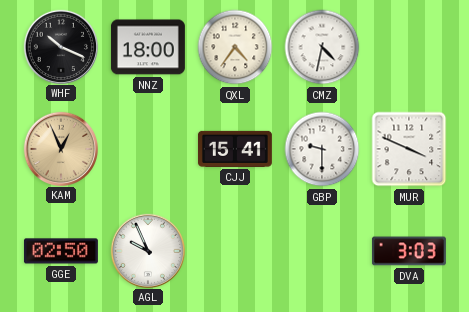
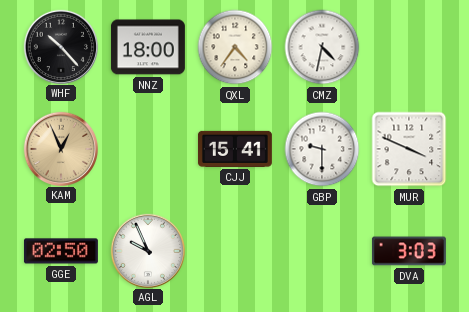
WHF: 10:19 -> 10:23
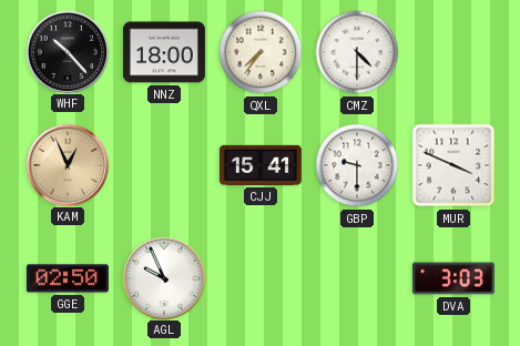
QXL: 4:36 -> 7:36
CMZ: 4:32 -> 4:30
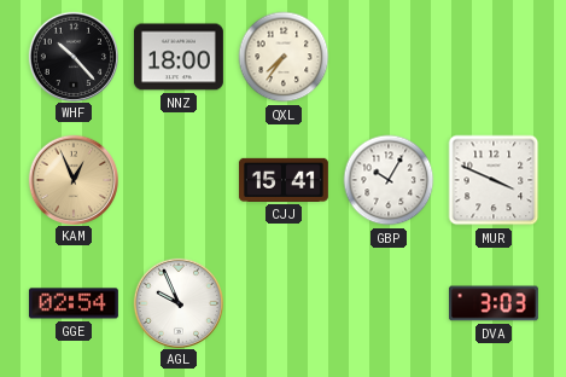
CMZ: 4:30 -> none
GBP: 9:30 -> 10:05
GGE: 02:50 -> 02:54
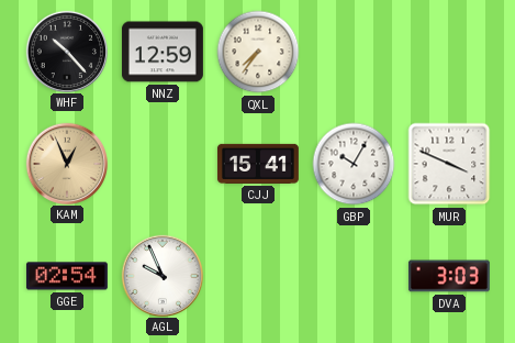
NNZ: 18:00 -> 12:59
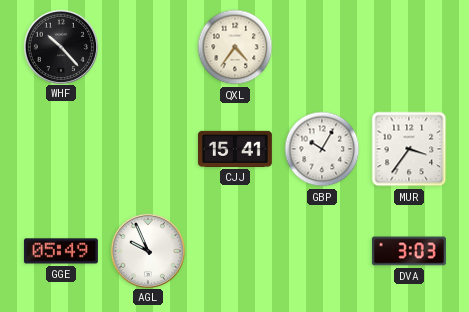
NNZ: 12:59 -> none
QXL: 7:36 -> 4:36
KAM: 12:56 -> none
MUR: 3:49 -> 3:36
GGE: 02:54 -> 05:49
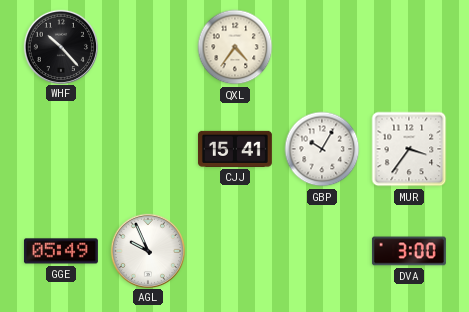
DVA: 3:03 -> 3:00
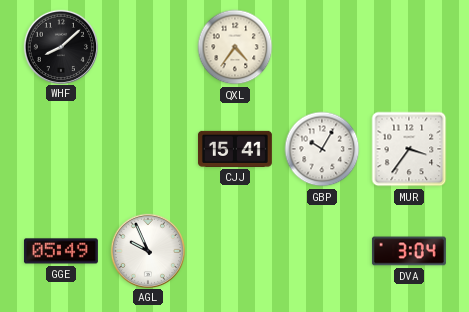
WHF: 10:23 -> 8:08
DVA: 3:00 -> 3:04
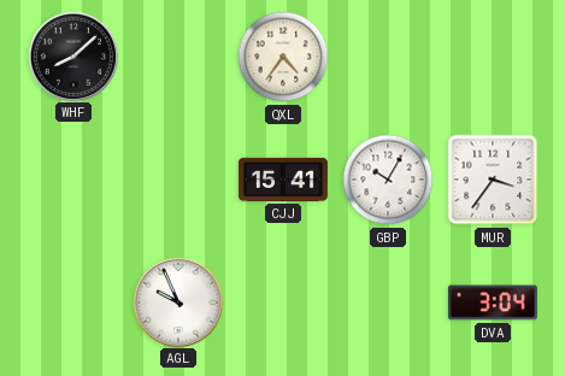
GGE: 05:49 -> none
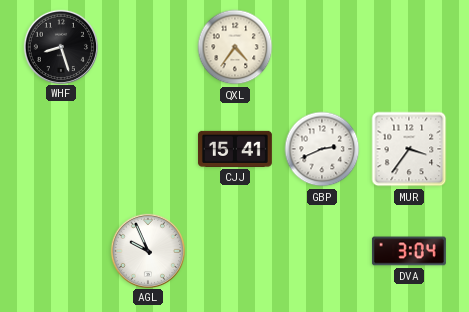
WHF: 8:08 -> 8:27
GBP: 10:05 -> 2:41
